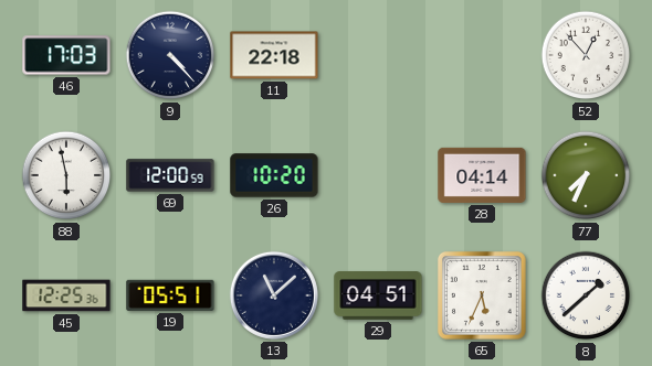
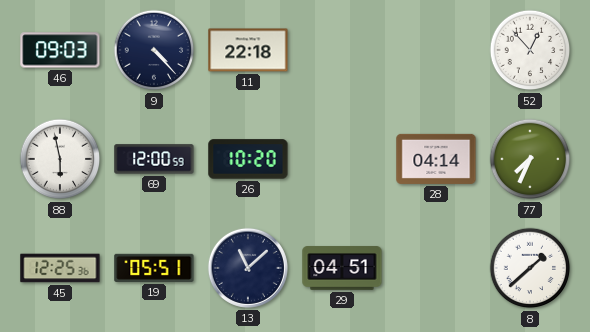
46: 17:03 -> 09:03
65: 5:34 -> none
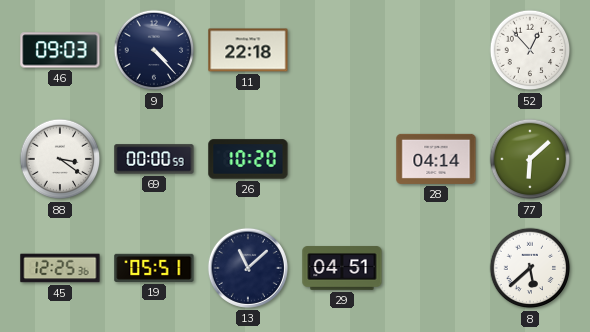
88: 5:58 -> 3:21
69: 12:00 -> 00:00
77: 7:34 -> 6:08
8: 1:38 -> 5:38
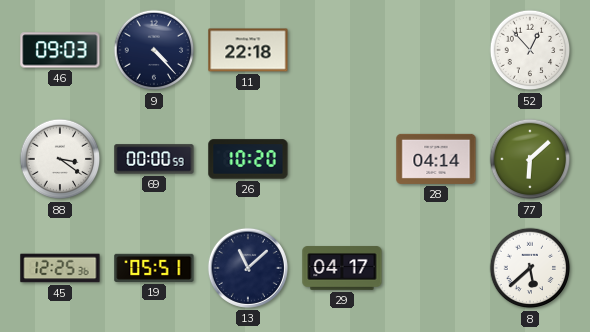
29: 04:51 -> 04:17
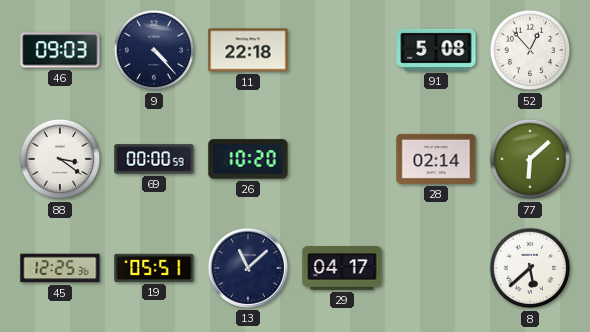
91: none -> 5:08
28: 04:14 -> 02:14
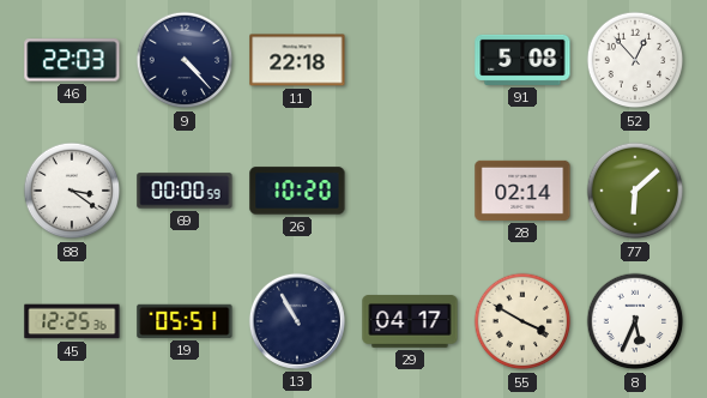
46: 09:03 -> 22:03
13: 11:08 -> 10:55
55: none -> 3:50
8: 5:38 -> 5:34
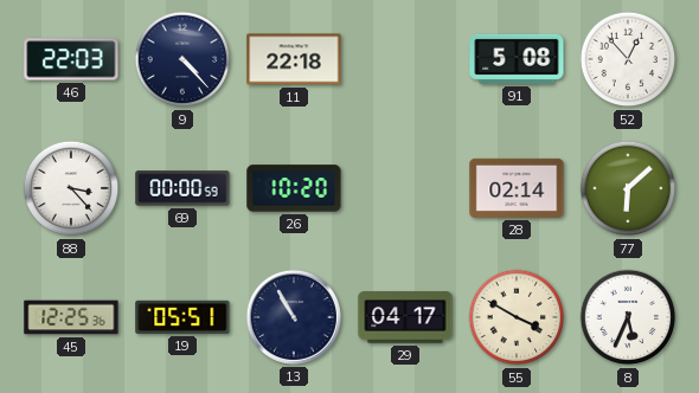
88: 3:21 -> 3:23
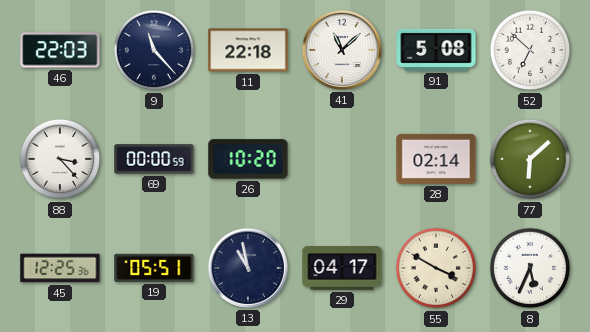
9: 4:23 -> 11:23
41: none -> 11:08
52: 12:53 -> 6:52
13: 10:55 -> 10:58
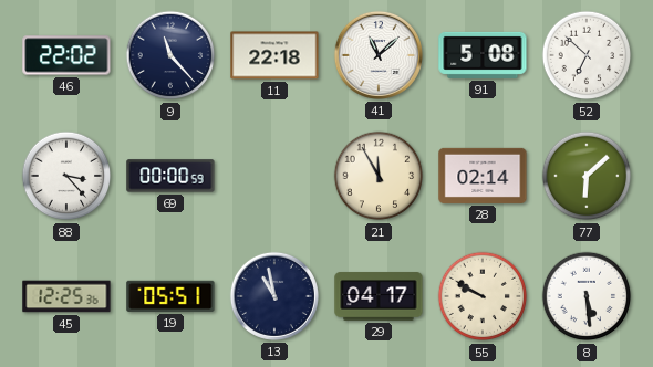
46: 22:03 -> 22:02
26: 10:20 -> none
21: none -> 11:55
55: 3:50 -> 9:50
8: 5:34 -> 5:29
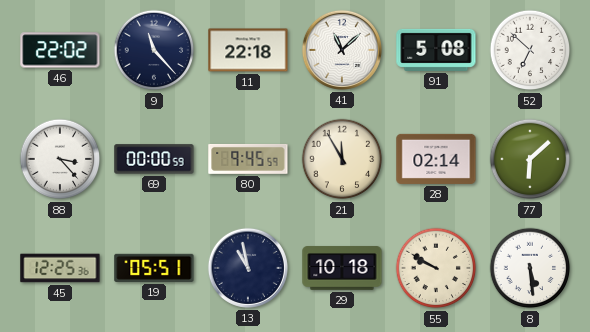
80: none -> 9:45
29: 04:17 -> 10:18
